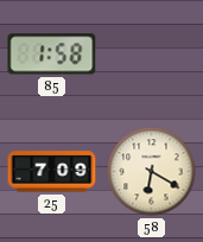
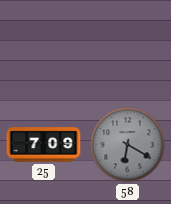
85: 1:58 -> none
58 dial: cream -> grey
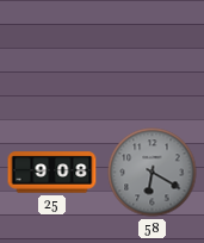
25: 7:09 -> 9:08
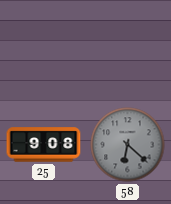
58: 6:20 -> 6:22
